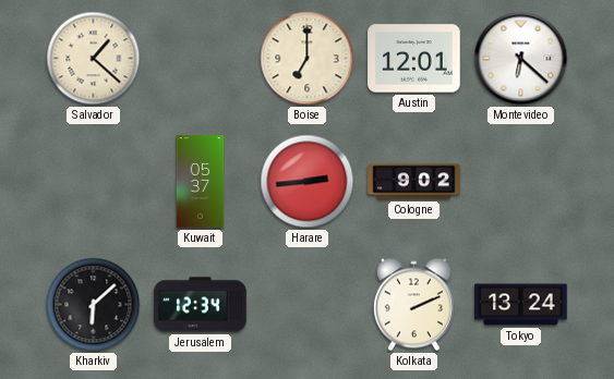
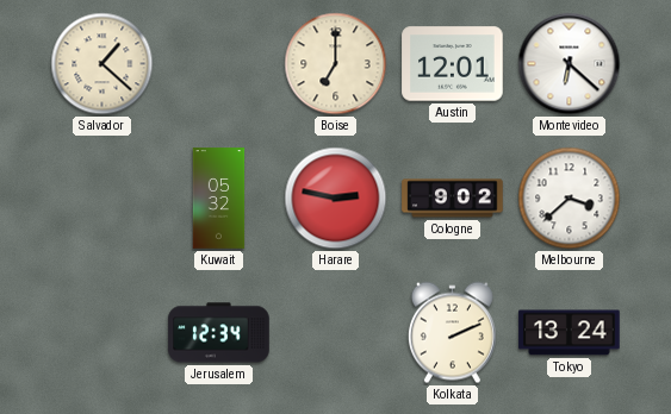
Kuwait: 05:37 -> 05:32
Harare: 2:44 -> 2:47
Melbourne: none -> 3:38
Kharkiv: 6:08 -> none
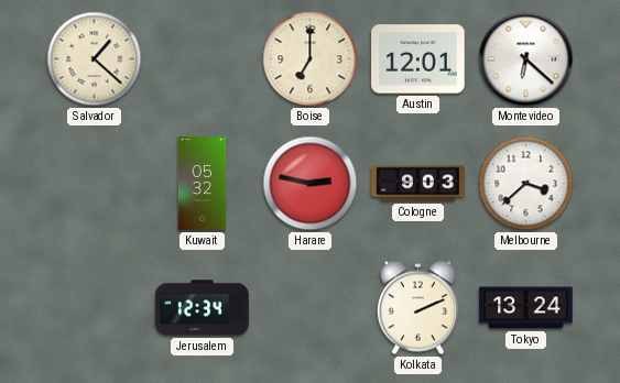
Cologne: 9:02 -> 9:03
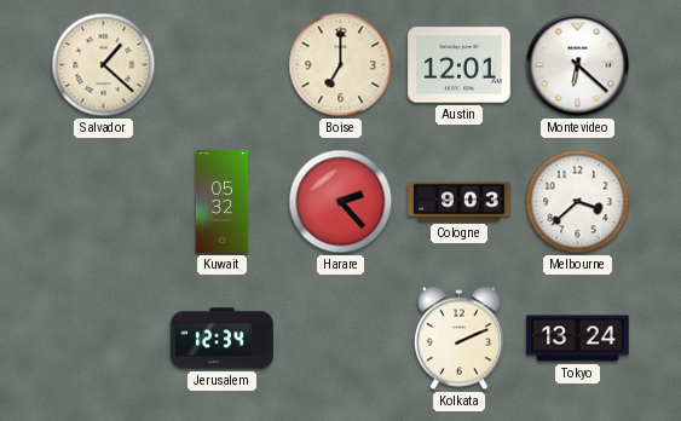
Harare: 2:47 -> 2:23
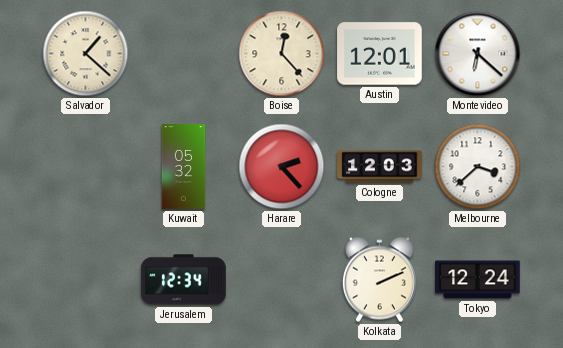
Boise: 7:00 -> 12:23
Cologne: 9:03 -> 12:03
Tokyo: 13:24 -> 12:24
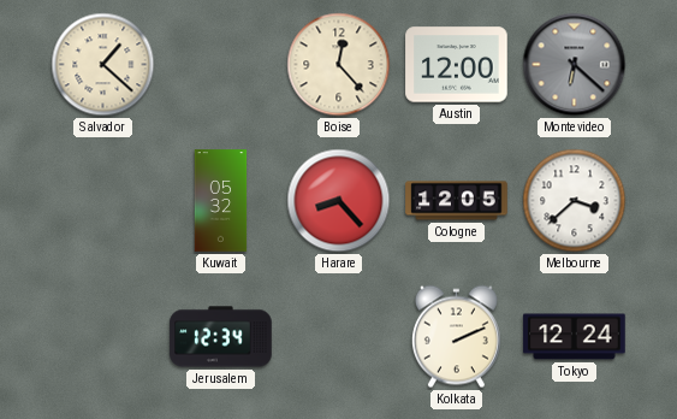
Austin: 12:01 -> 12:00
Montevideo dial: white -> grey
Harare: 2:23 -> 8:23
Cologne: 12:03 -> 12:05
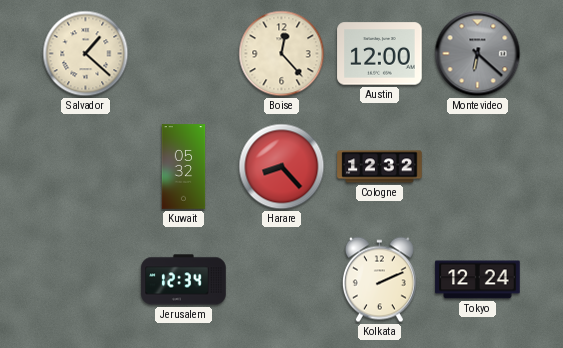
Cologne: 12:05 -> 12:32
Melbourne: 3:38 -> none
